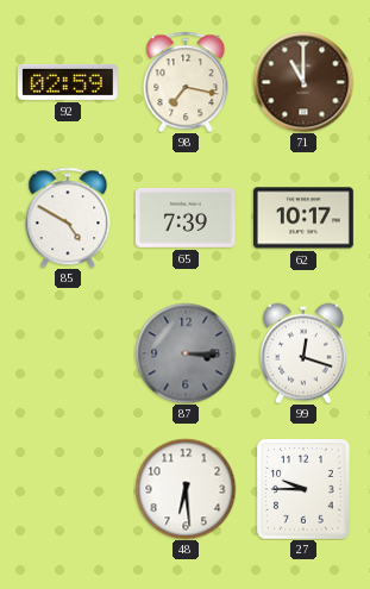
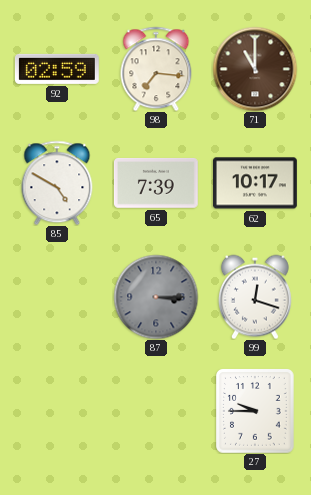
98: 7:17 -> 7:16
48: 6:29 -> none
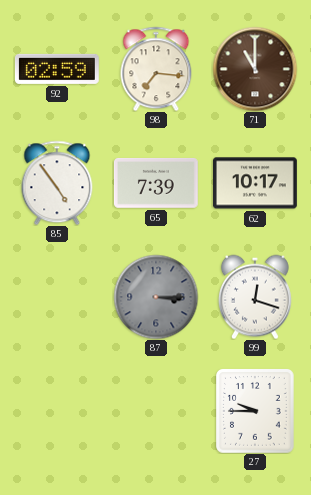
85: 4:50 -> 4:54
